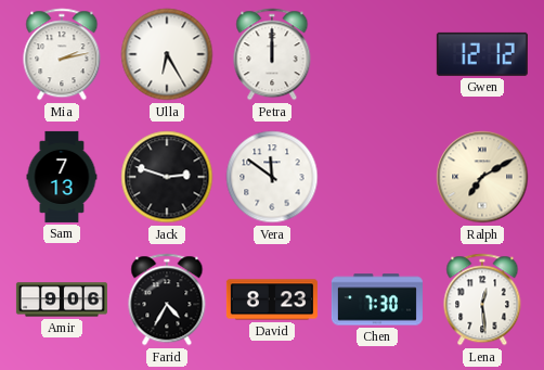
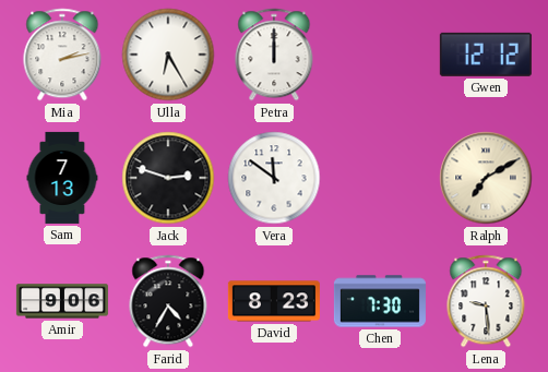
Lena: 12:29 -> 9:29
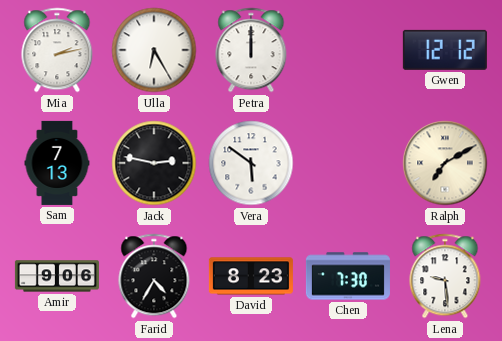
Jack: 2:48 -> 2:47
Vera: 11:51 -> 5:51
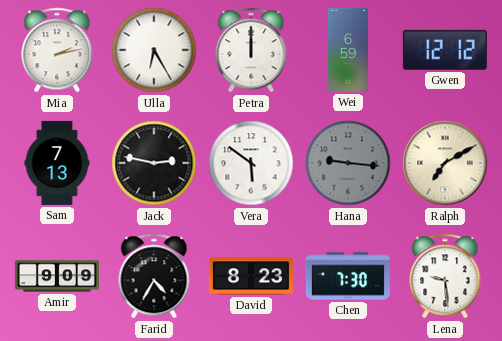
Wei: none -> 6:59
Hana: none -> 9:16
Amir: 9:06 -> 9:09
